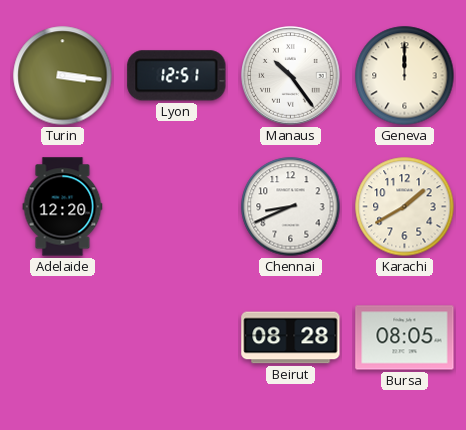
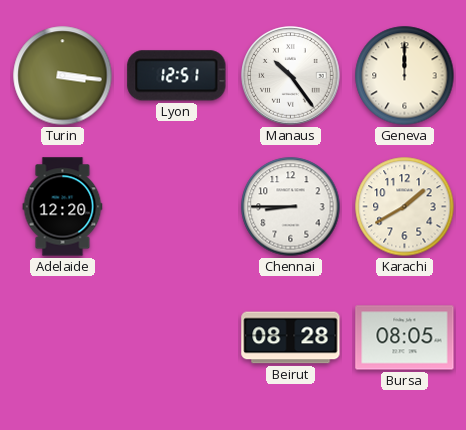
Chennai: 8:41 -> 8:45
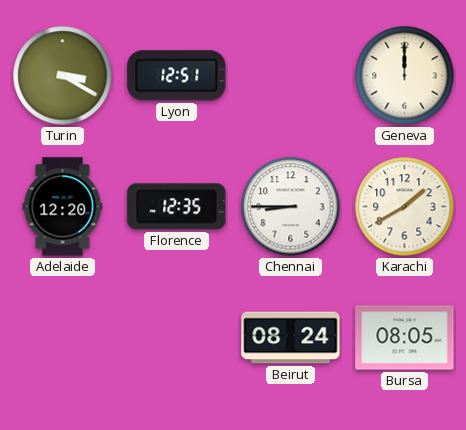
Turin: 3:16 -> 3:20
Manaus: 10:24 -> none
Florence: none -> 12:35
Beirut: 08:28 -> 08:24
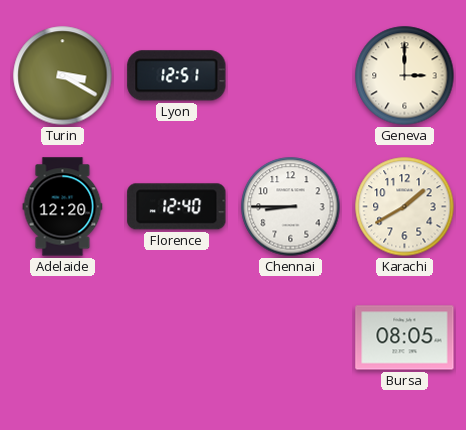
Geneva: 12:00 -> 3:00
Florence: 12:35 -> 12:40
Beirut: 08:24 -> none
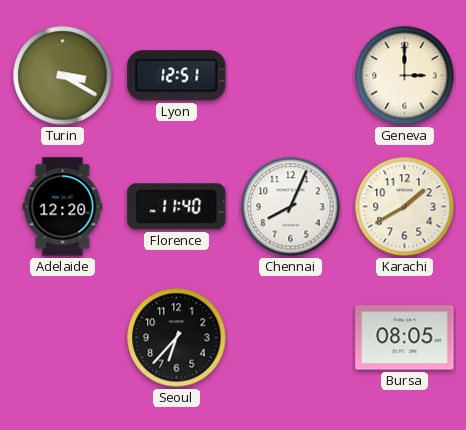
Florence: 12:40 -> 11:40
Chennai: 8:45 -> 8:04
Seoul: none -> 6:37
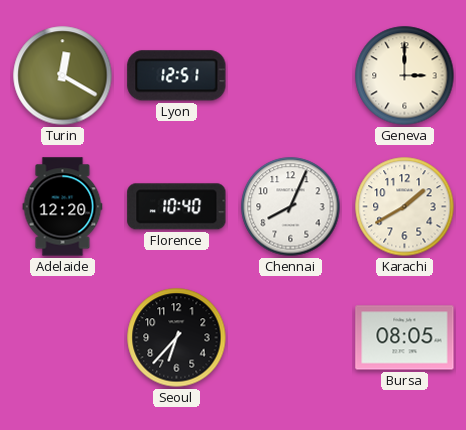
Turin: 3:20 -> 12:20
Florence: 11:40 -> 10:40
